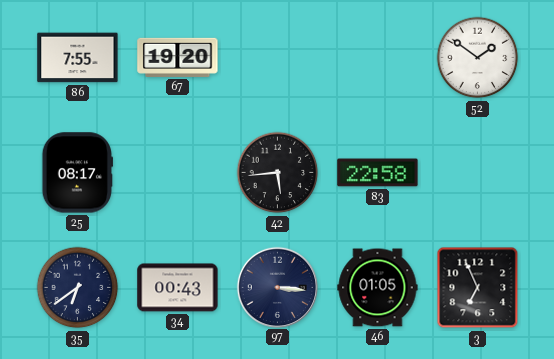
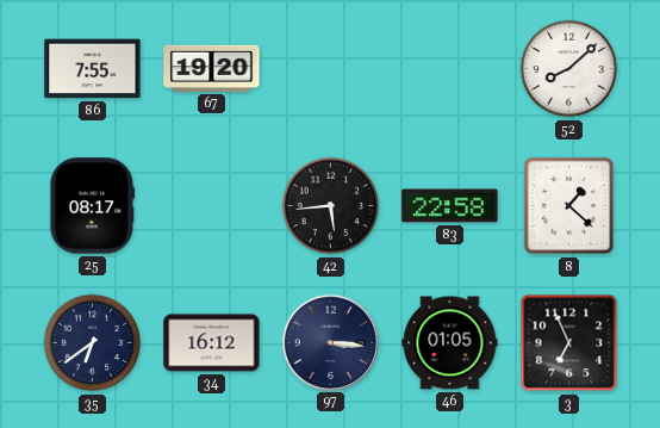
52: 1:51 -> 8:08
8: none -> 1:22
34: 00:43 -> 16:12
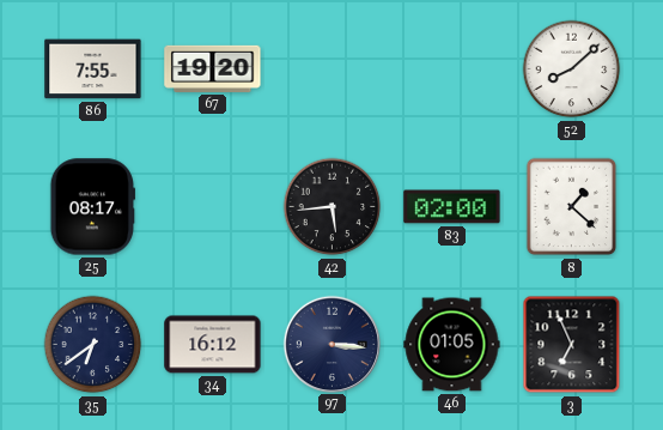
83: 22:58 -> 02:00
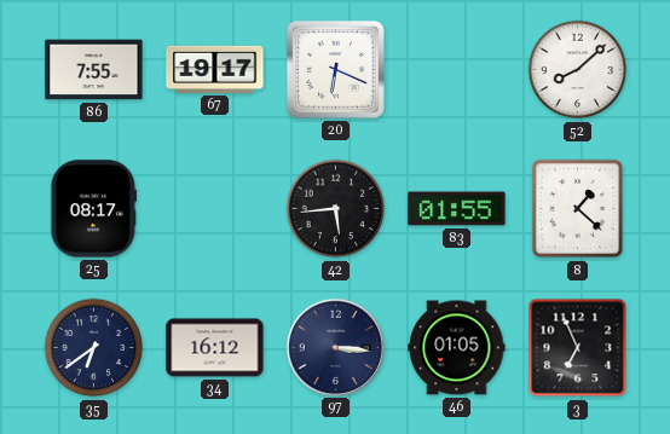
67: 19:20 -> 19:17
20: none -> 6:19
83: 02:00 -> 01:55
